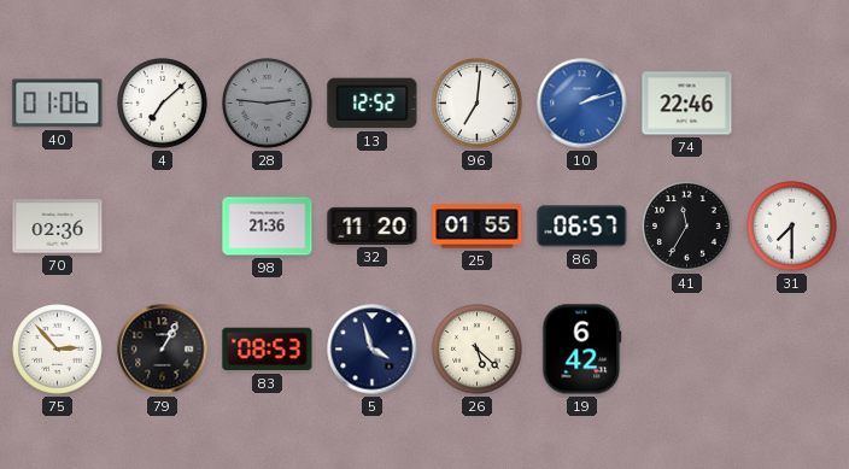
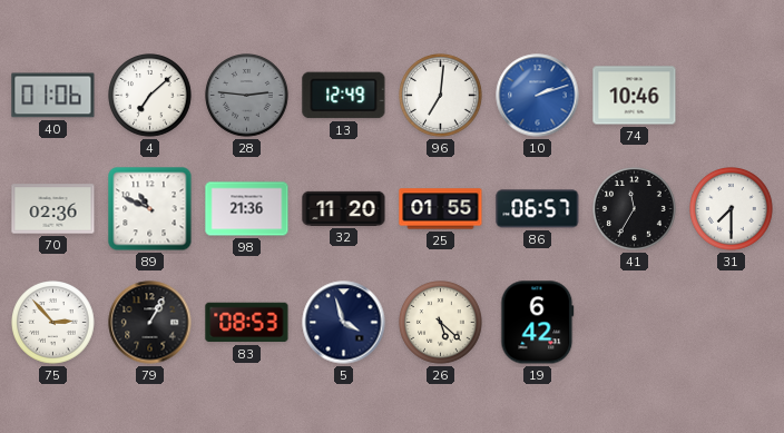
13: 12:52 -> 12:49
74: 22:46 -> 10:46
89: none -> 10:49
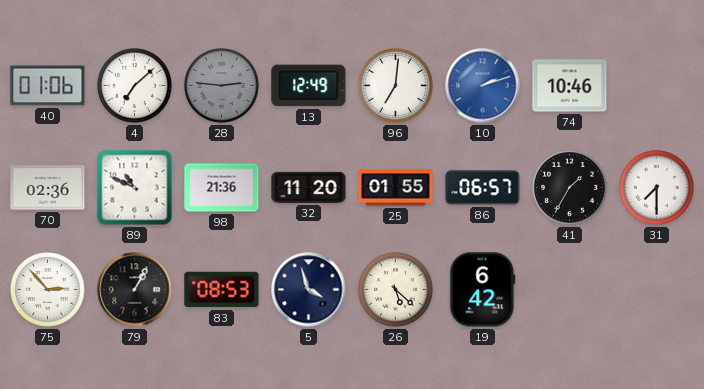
41: 11:35 -> 1:35
